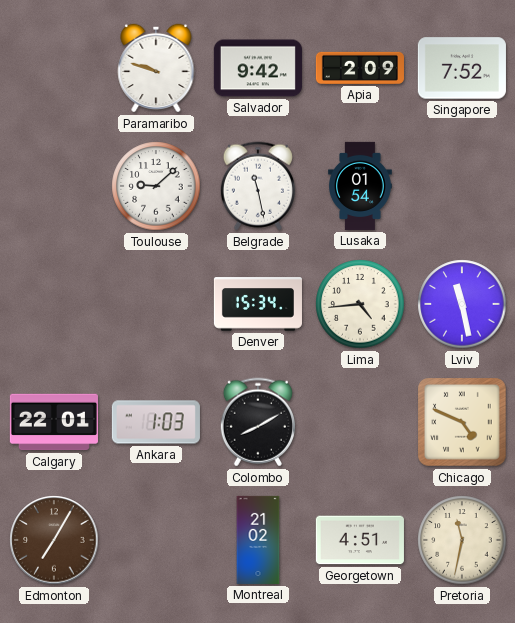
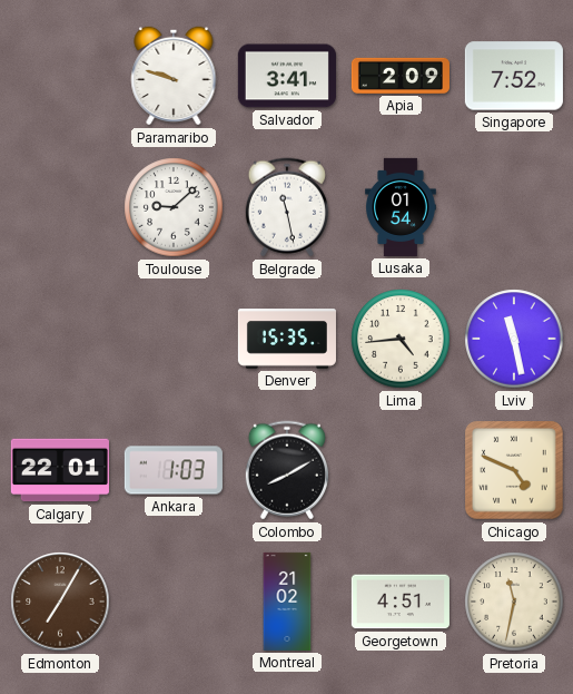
Salvador: 9:42 -> 3:41
Denver: 15:34 -> 15:35
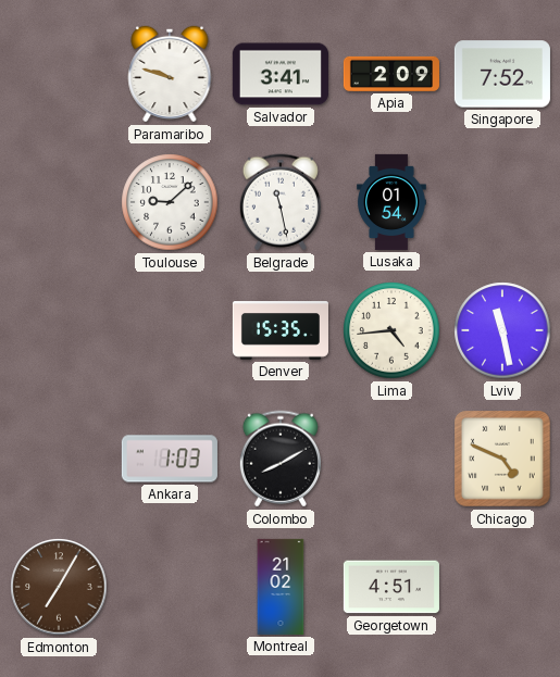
Calgary: 22:01 -> none
Pretoria: 11:32 -> none
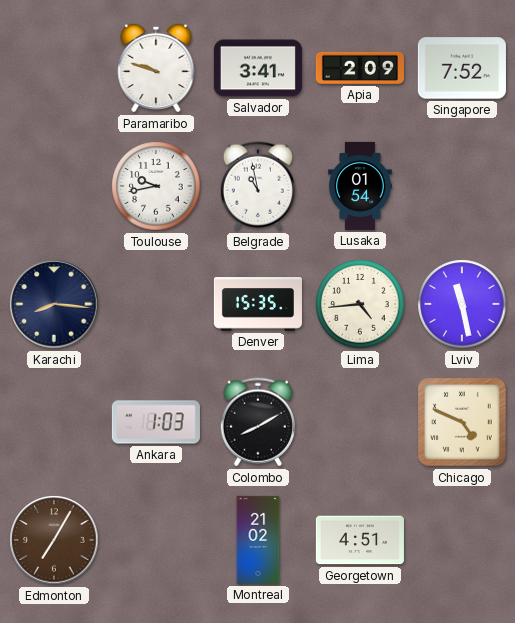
Toulouse: 9:08 -> 9:43
Belgrade: 11:28 -> 10:58
Karachi: none -> 8:16
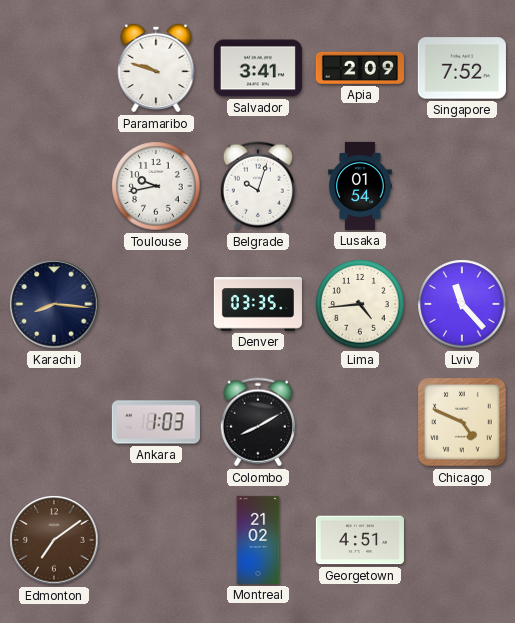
Belgrade: 10:58 -> 10:03
Denver: 15:35 -> 03:35
Lviv: 11:28 -> 11:23
Edmonton: 7:05 -> 7:09
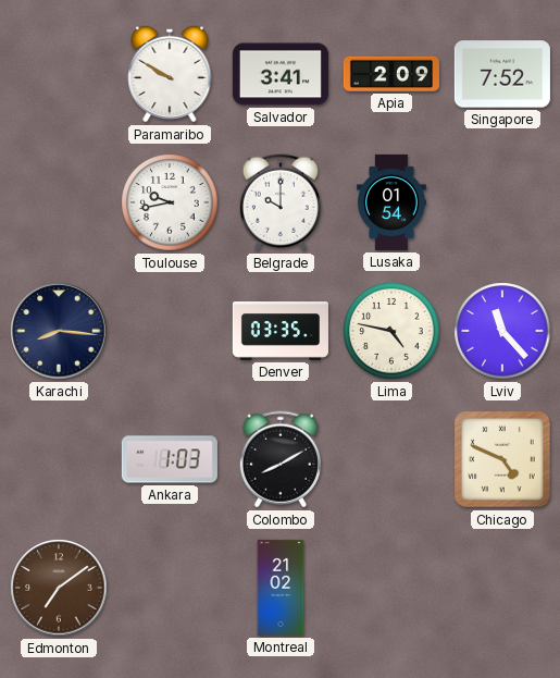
Paramaribo: 9:48 -> 9:50
Belgrade: 10:03 -> 10:00
Lima: 4:44 -> 4:47
Georgetown: 4:51 -> none
